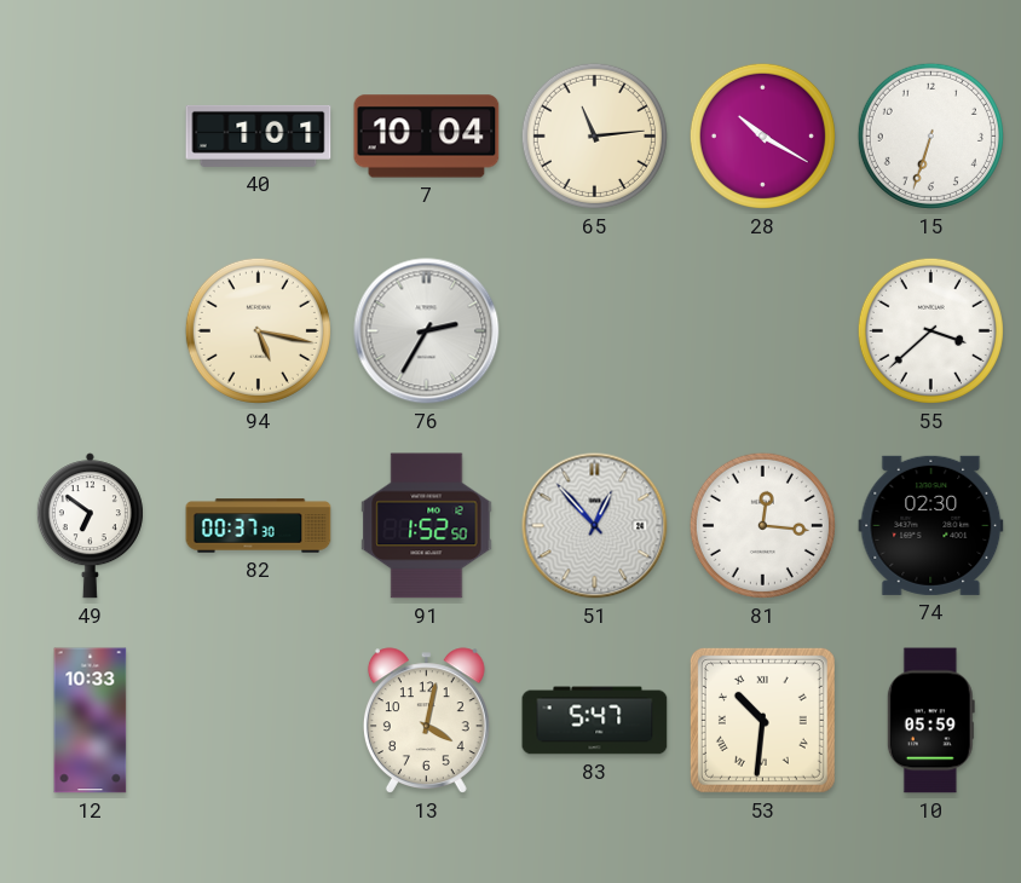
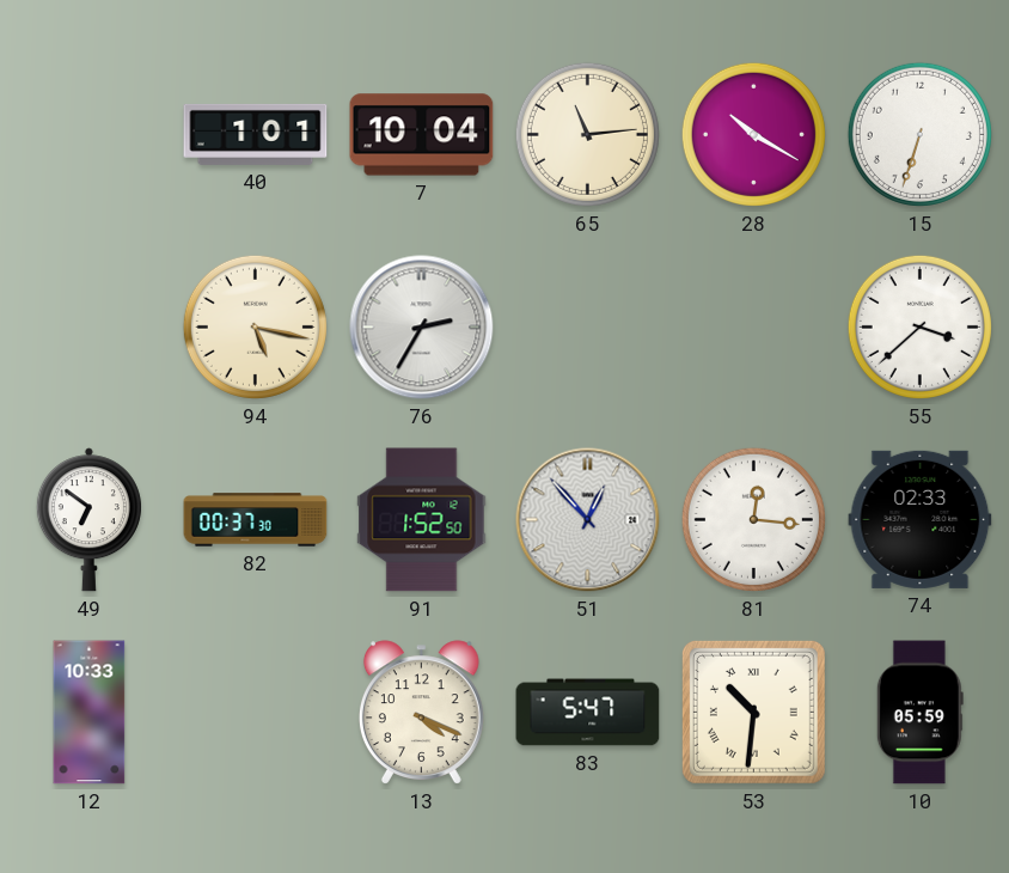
74: 02:30 -> 02:33
13: 4:02 -> 4:19
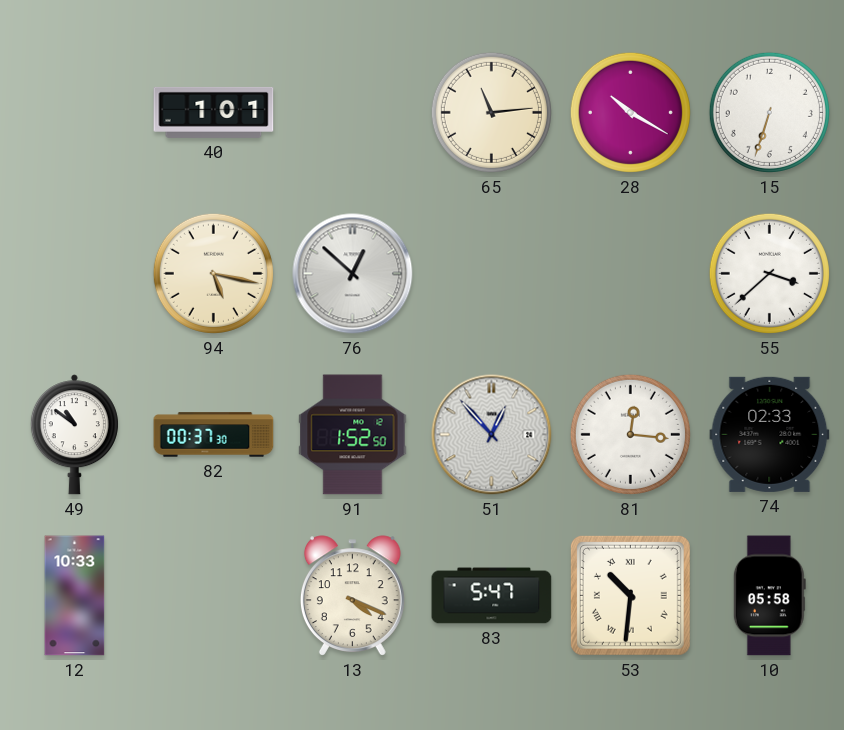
7: 10:04 -> none
76: 2:35 -> 12:52
49: 6:51 -> 10:51
10: 05:59 -> 05:58
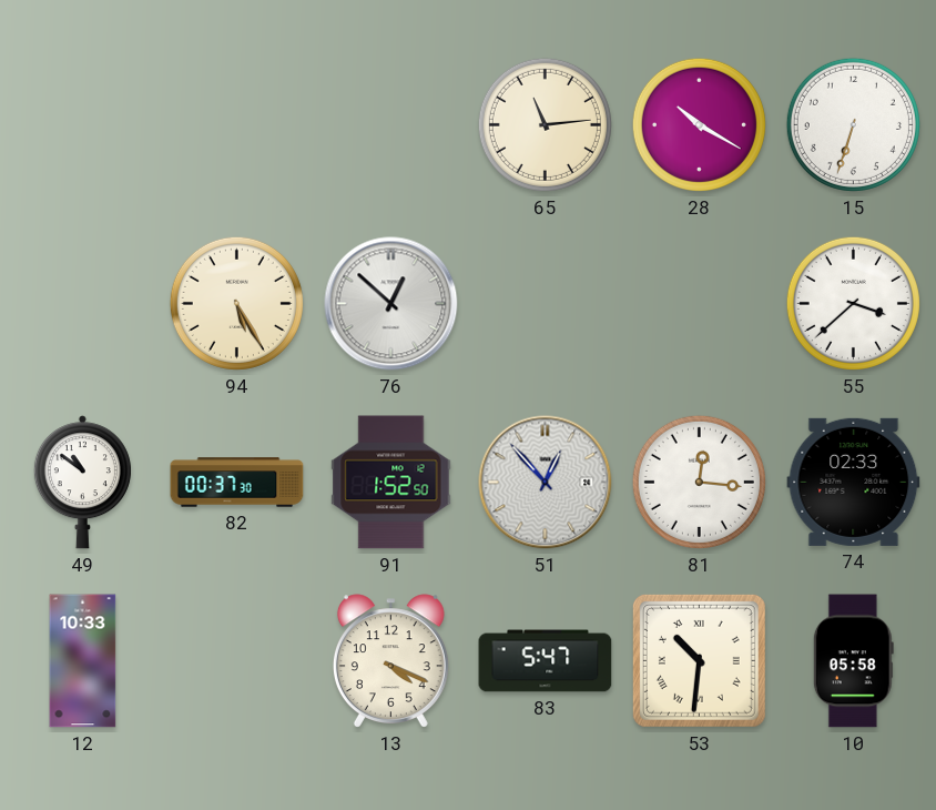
40: 1:01 -> none
94: 5:17 -> 5:25
